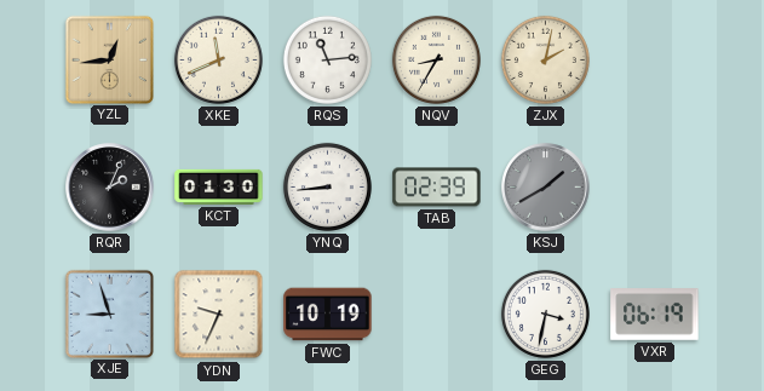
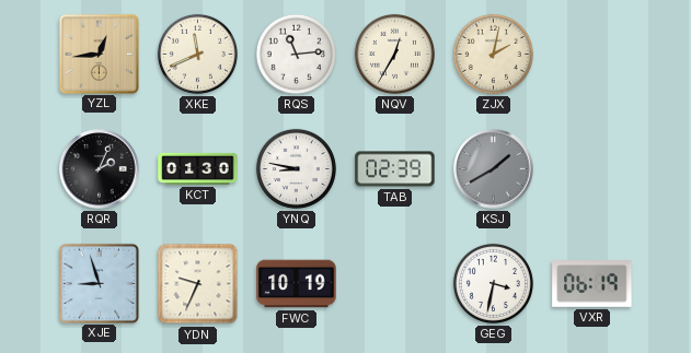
NQV: 8:35 -> 12:35
YNQ: 8:44 -> 8:47
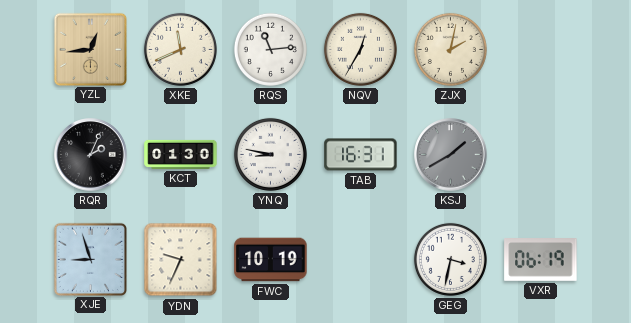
TAB: 02:39 -> 16:31
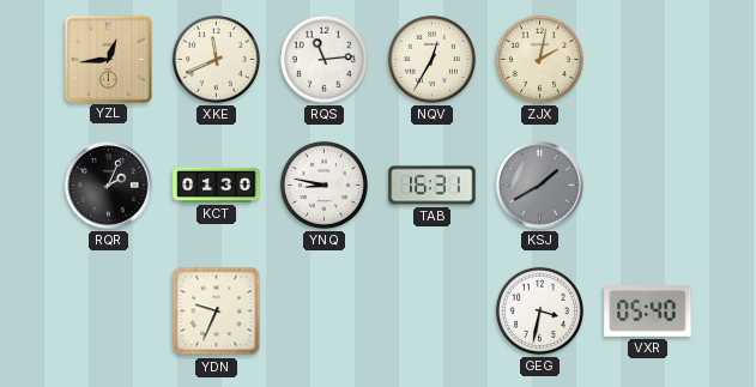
XJE: 8:57 -> none
FWC: 10:19 -> none
VXR: 06:19 -> 05:40
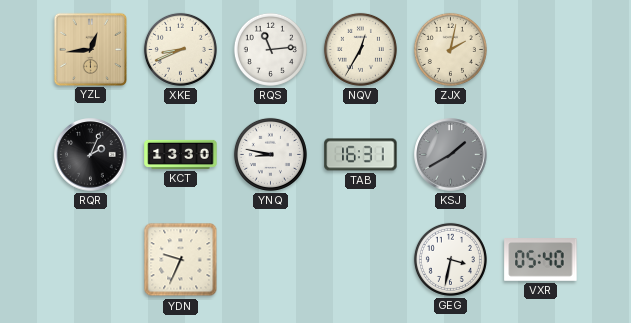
XKE: 11:41 -> 8:41
KCT: 01:30 -> 13:30
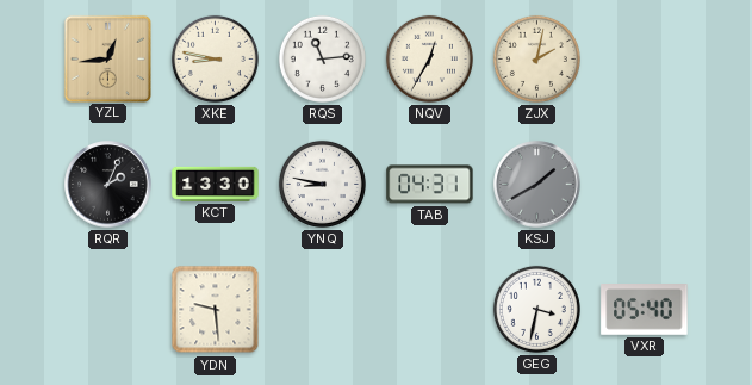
XKE: 8:41 -> 8:47
TAB: 16:31 -> 04:31
YDN: 9:34 -> 9:29
